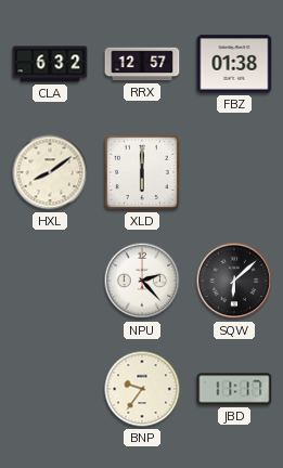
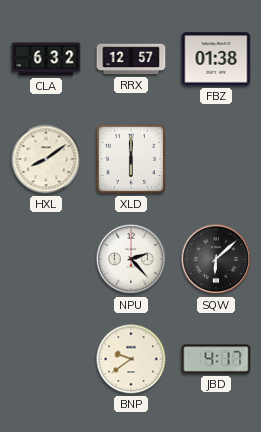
BNP: 9:36 -> 9:39
JBD: 11:17 -> 4:17
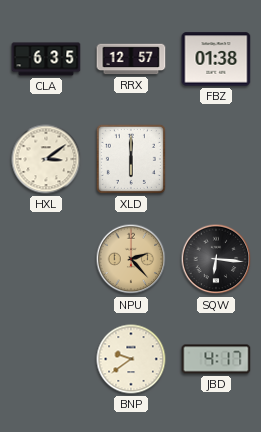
CLA: 6:32 -> 6:35
HXL: 8:09 -> 3:09
NPU dial: white -> champagne
SQW: 6:08 -> 6:16
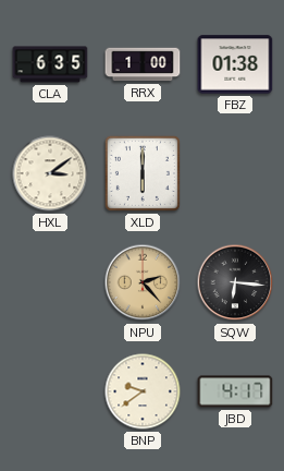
RRX: 12:57 -> 1:00
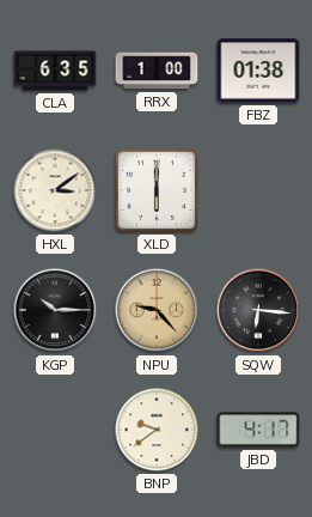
KGP: none -> 10:15
NPU: 2:23 -> 9:23
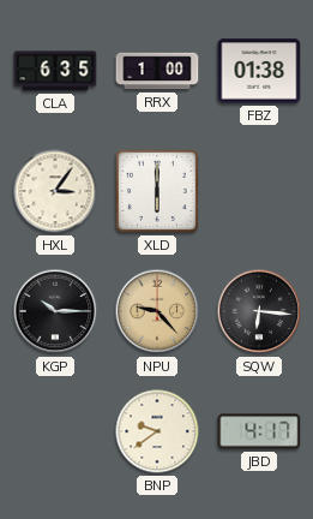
HXL: 3:09 -> 3:06
